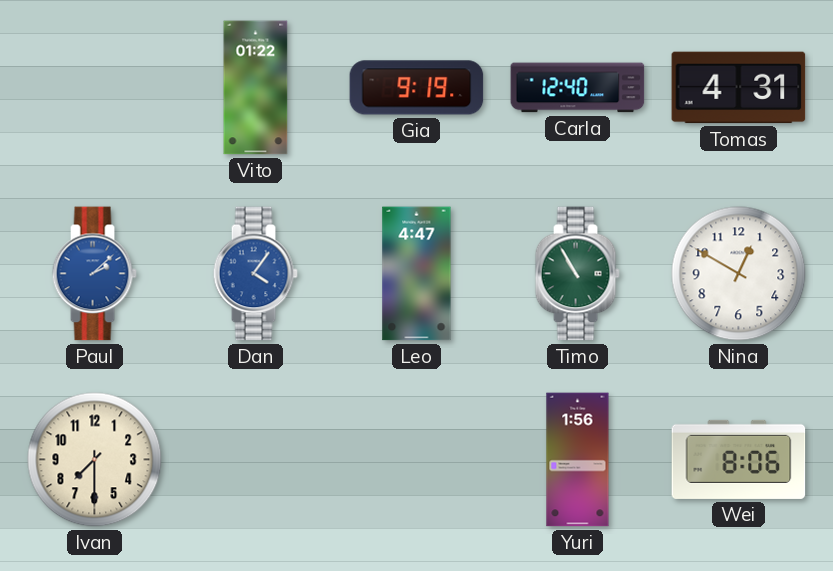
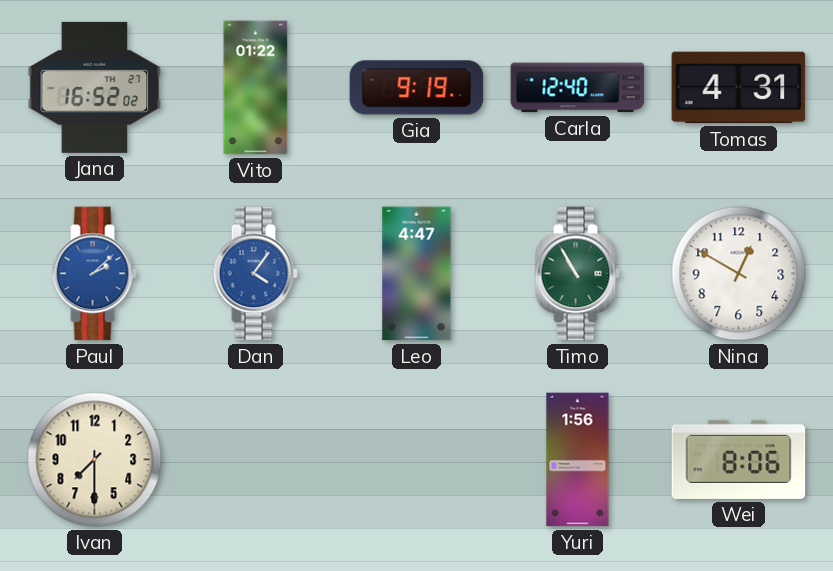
Jana: none -> 16:52
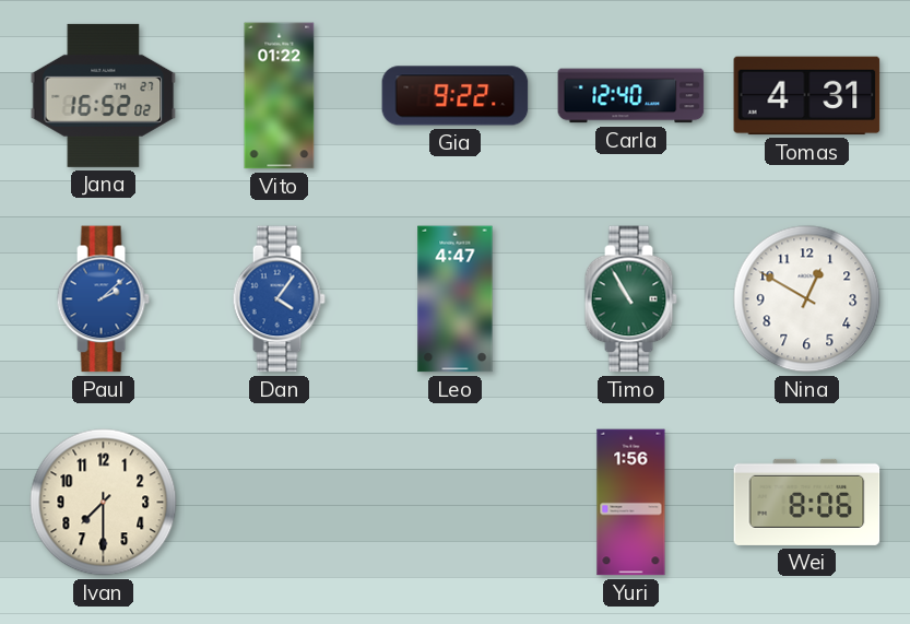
Gia: 9:19 -> 9:22
